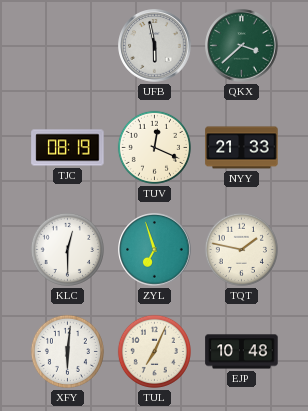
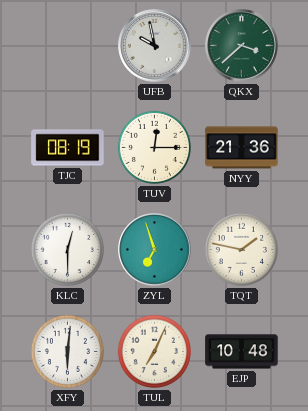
UFB: 5:58 -> 9:58
TUV: 12:19 -> 12:15
NYY: 21:33 -> 21:36
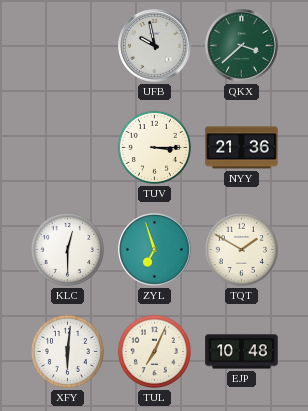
TJC: 08:19 -> none
TUV: 12:15 -> 3:15
TQT: 1:47 -> 1:50
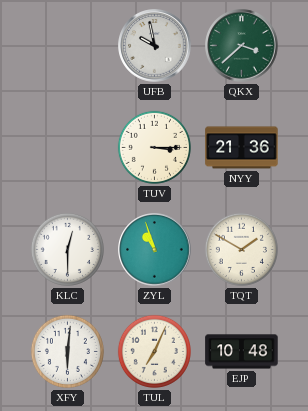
ZYL: 6:57 -> 10:57
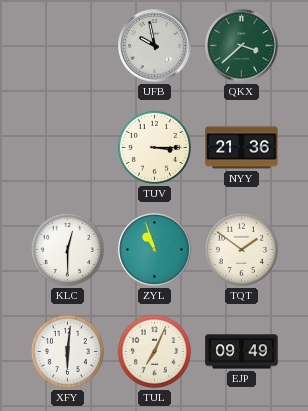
TQT: 1:50 -> 1:51
EJP: 10:48 -> 09:49
